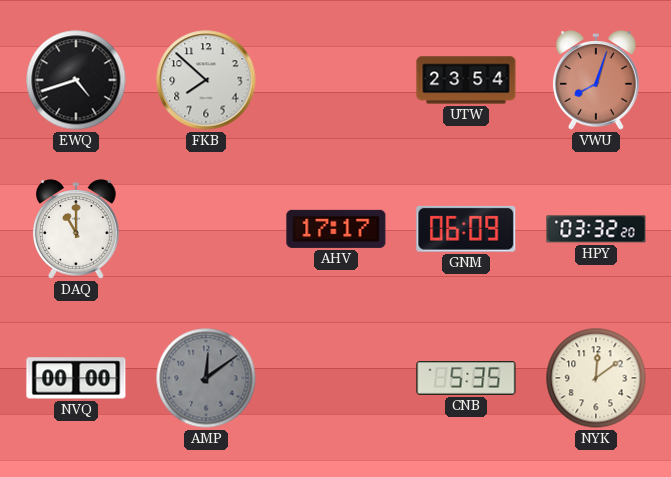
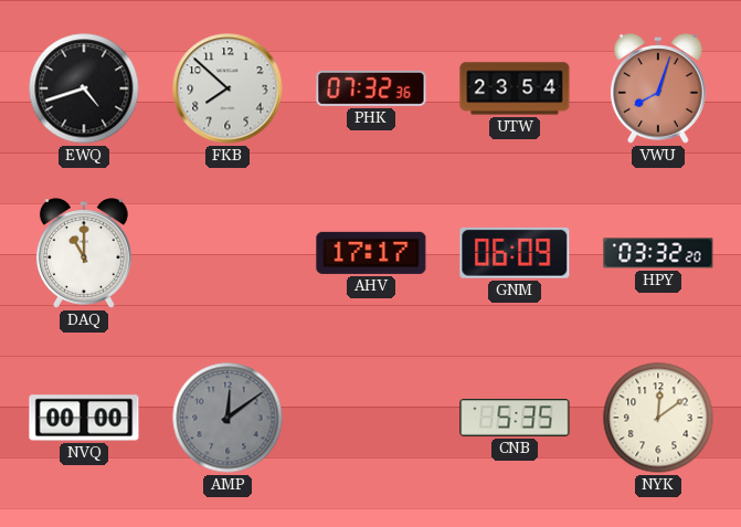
PHK: none -> 07:32
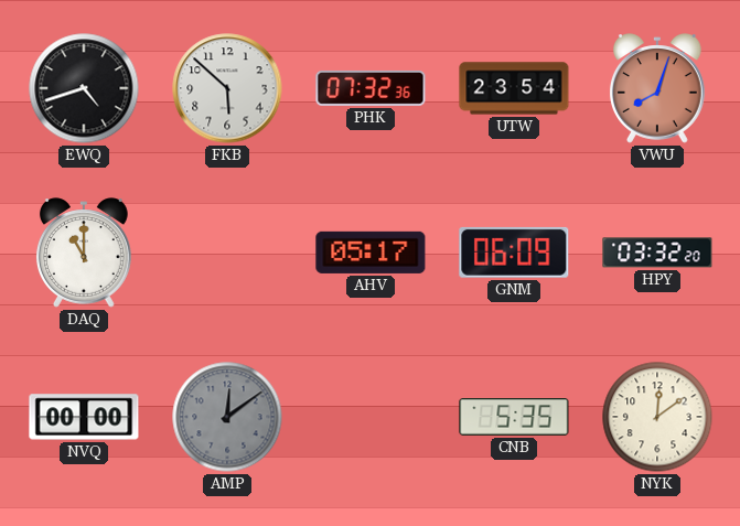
FKB: 7:52 -> 5:52
AHV: 17:17 -> 05:17
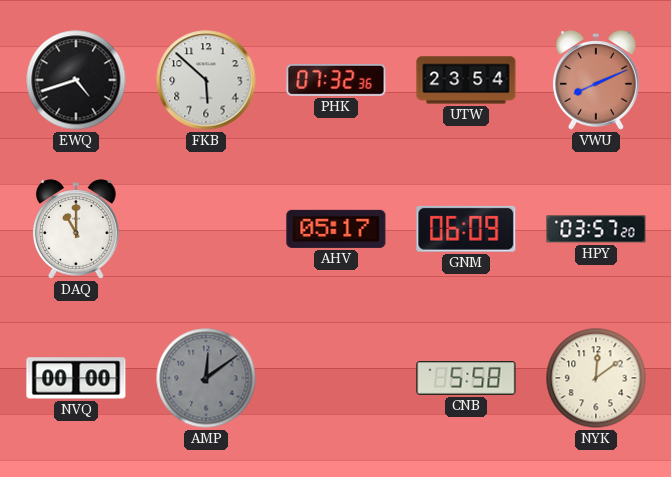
VWU: 8:03 -> 8:11
HPY: 03:32 -> 03:57
CNB: 5:35 -> 5:58
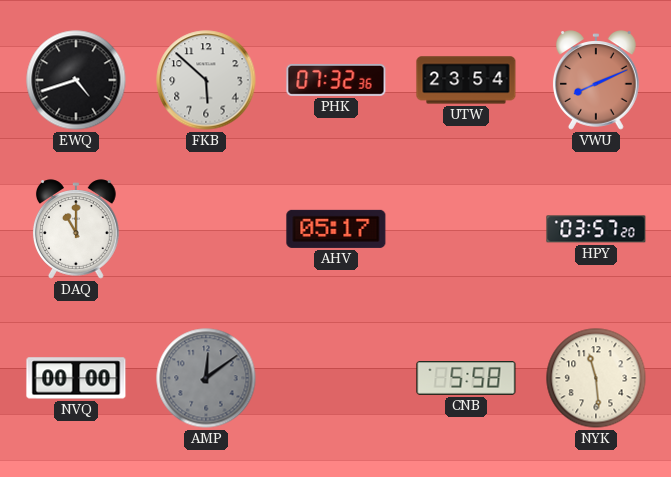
GNM: 06:09 -> none
NYK: 12:09 -> 11:29
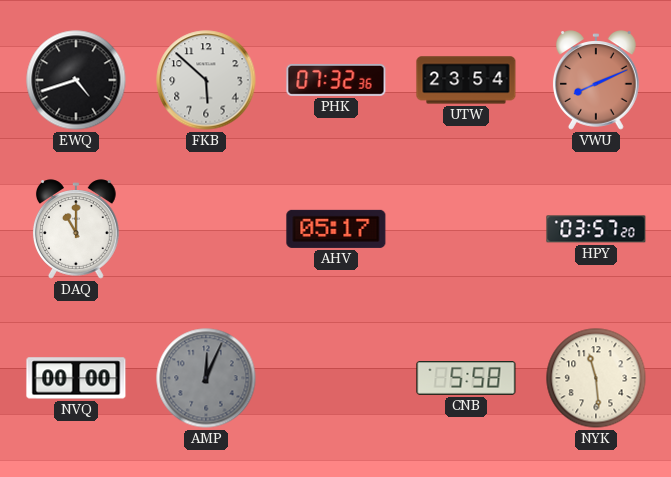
AMP: 12:09 -> 12:04
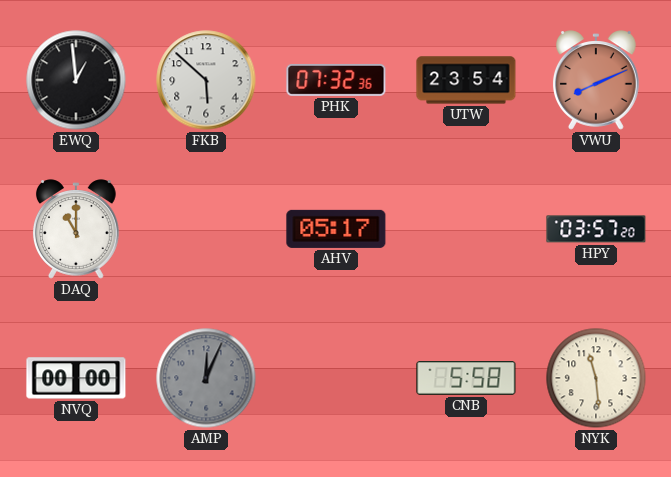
EWQ: 4:42 -> 12:59
